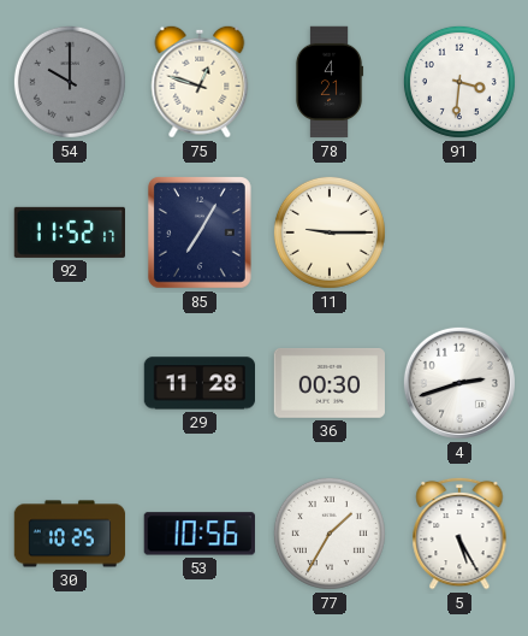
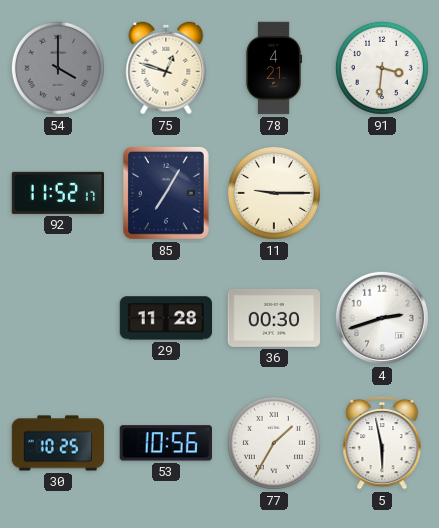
54: 10:00 -> 4:00
5: 5:25 -> 5:58
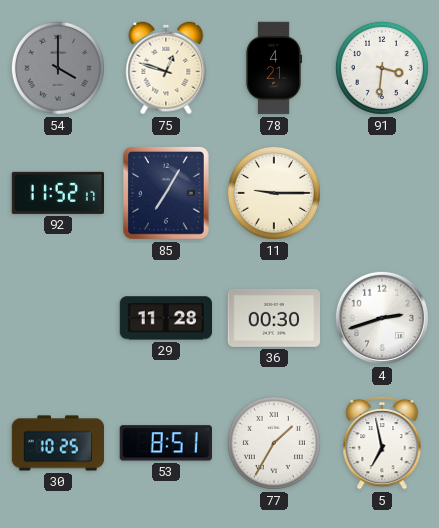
53: 10:56 -> 8:51
5: 5:58 -> 6:58
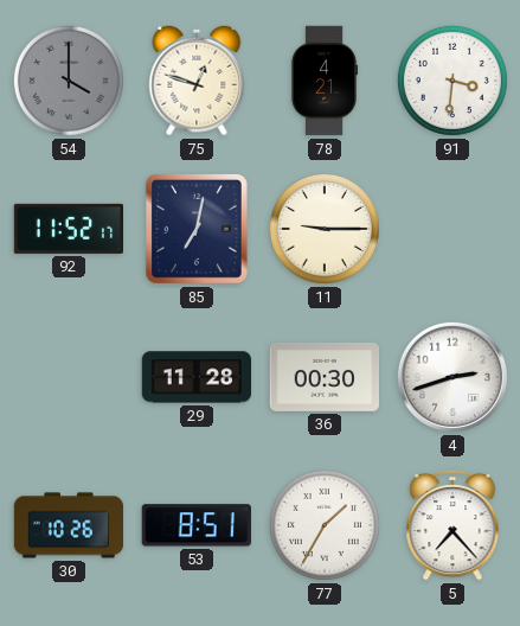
85: 7:05 -> 7:02
30: 10:25 -> 10:26
5: 6:58 -> 7:23
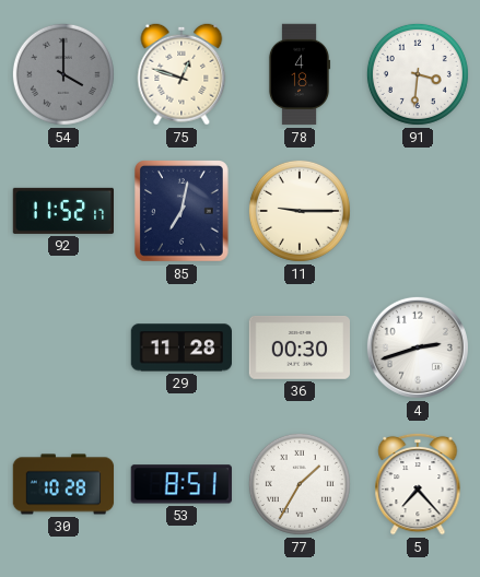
78: 4:21 -> 4:18
30: 10:26 -> 10:28
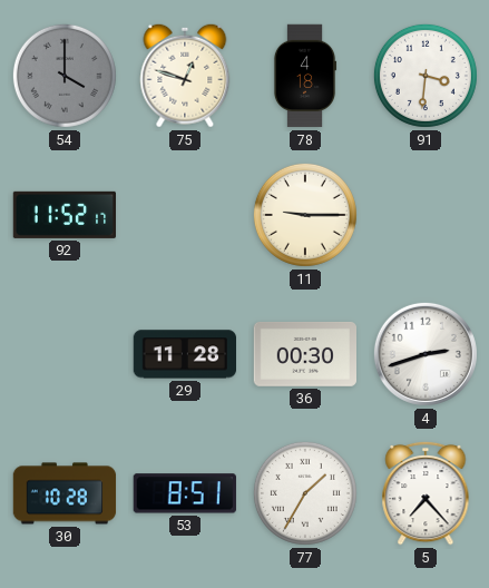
85: 7:02 -> none
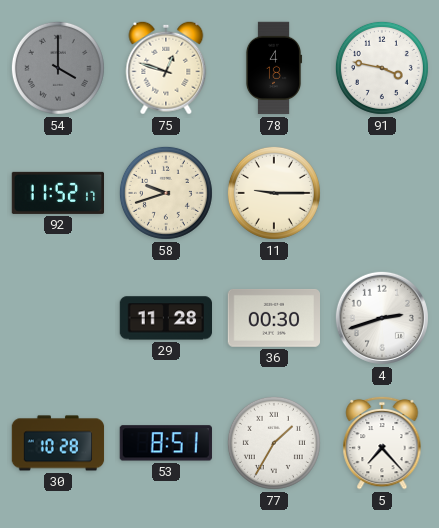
91: 3:31 -> 3:47
58: none -> 9:42
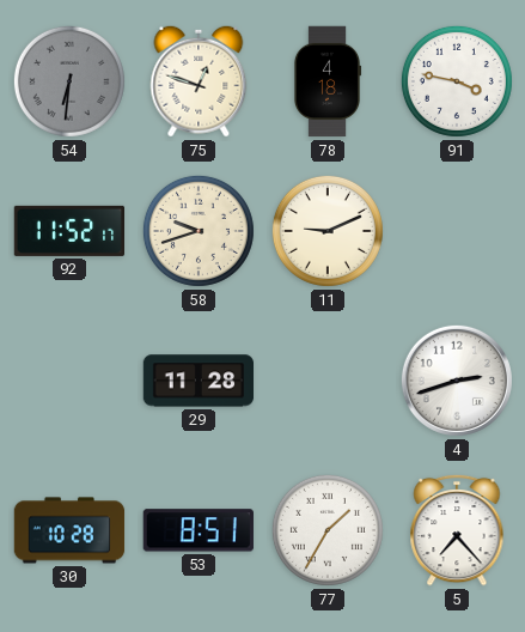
54: 4:00 -> 6:31
11: 9:15 -> 9:11
36: 00:30 -> none
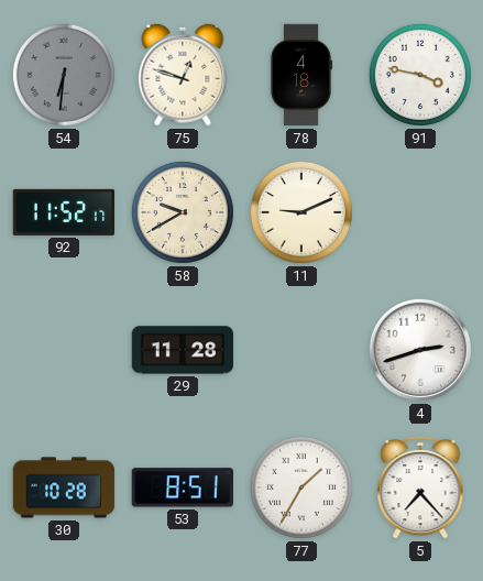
58: 9:42 -> 9:40
